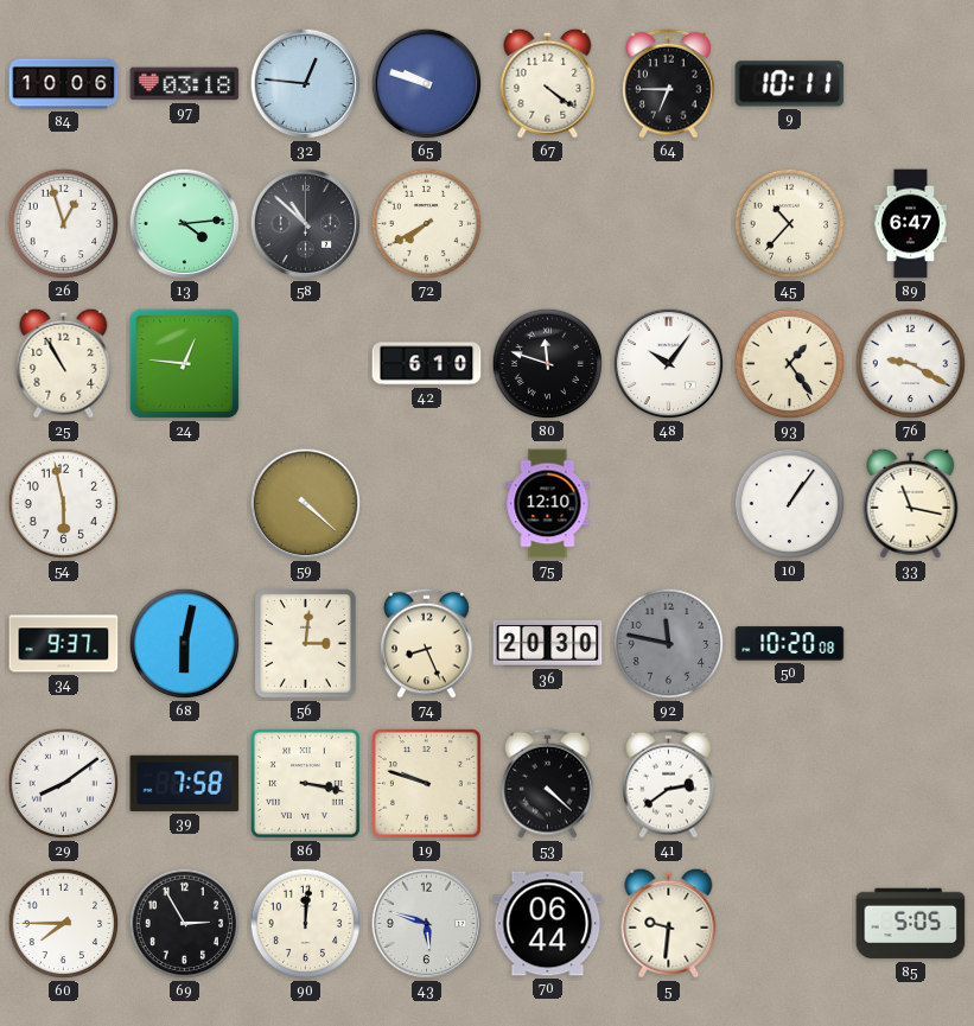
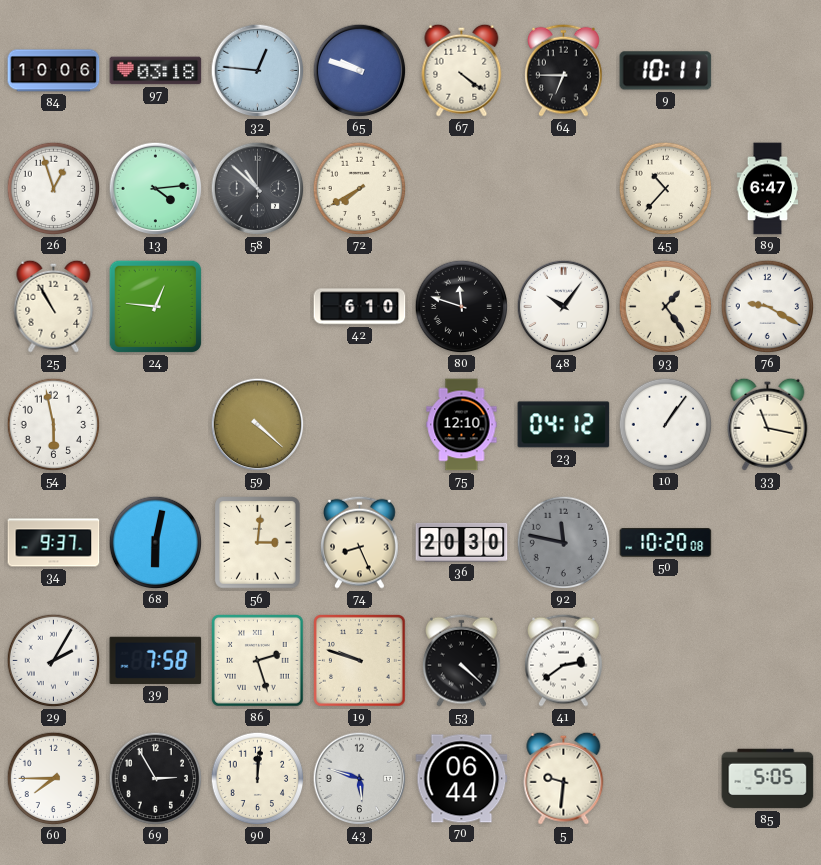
23: none -> 04:12
29: 8:09 -> 2:05
86: 3:17 -> 2:27
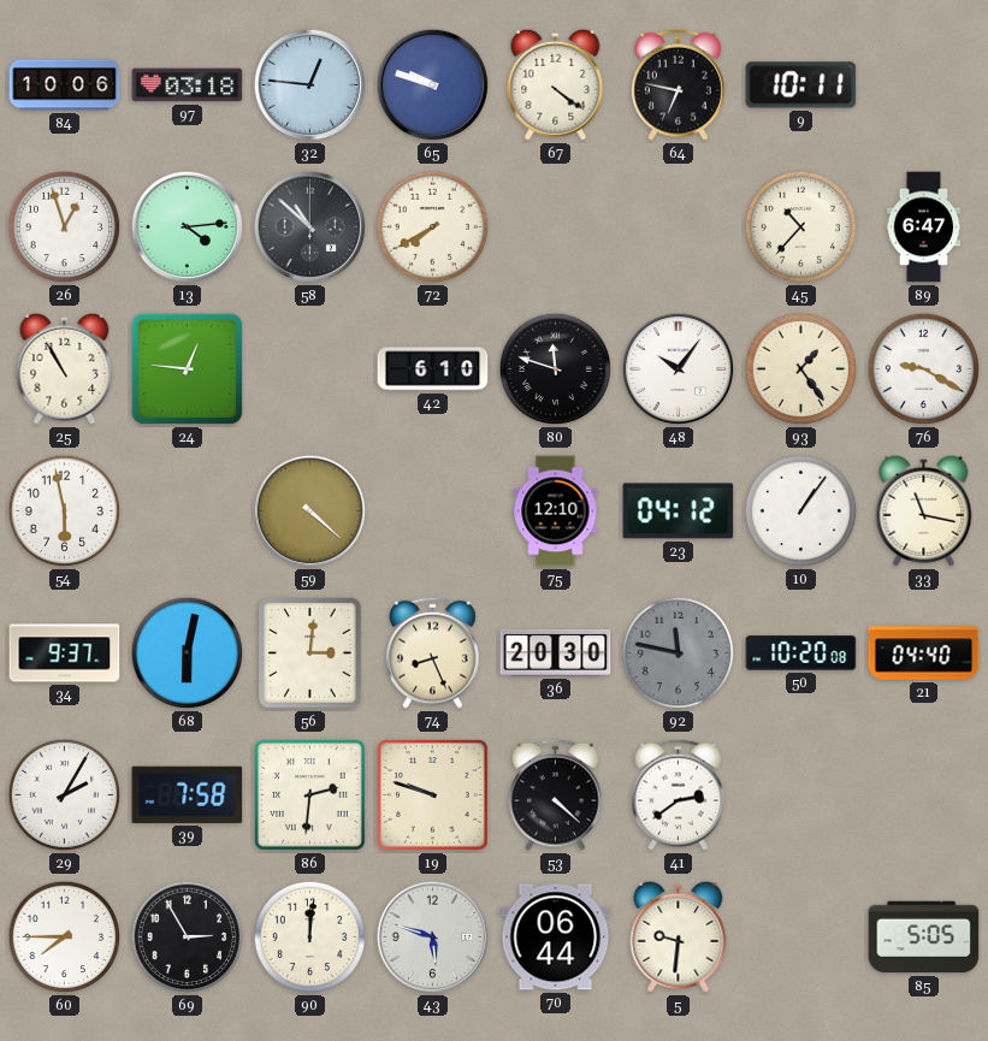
64: 6:45 -> 6:47
21: none -> 04:40
86: 2:27 -> 2:31
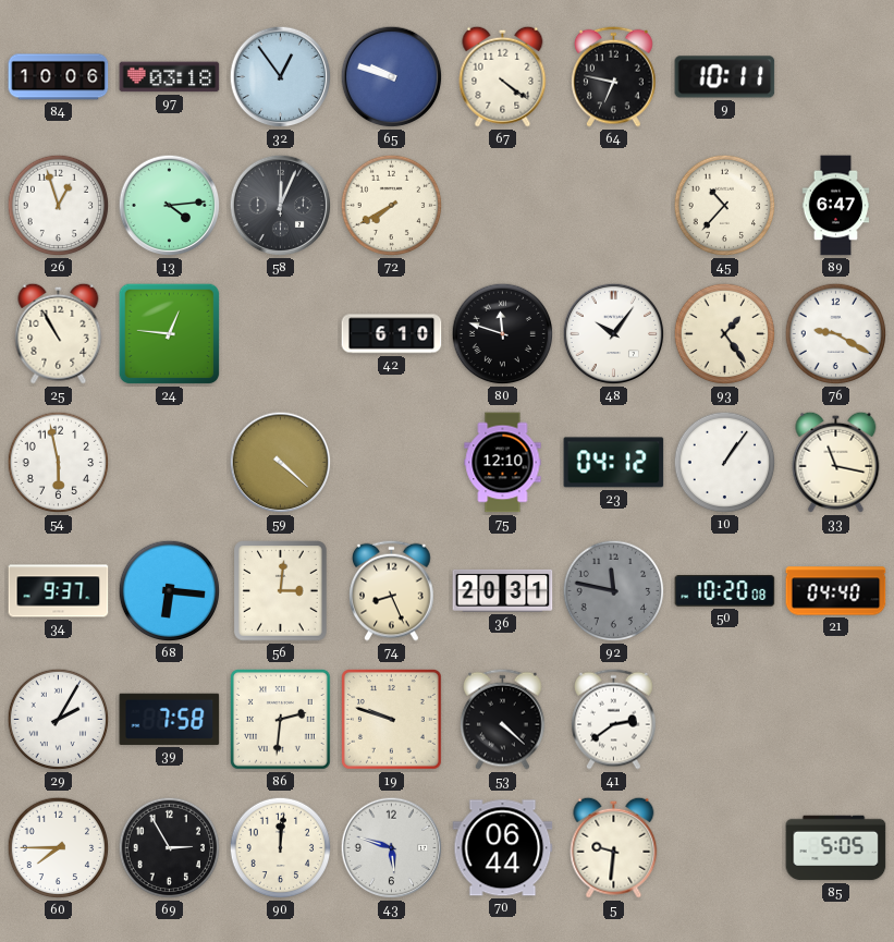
32: 12:46 -> 12:54
58: 10:52 -> 12:04
68: 6:02 -> 6:16
36: 20:30 -> 20:31
